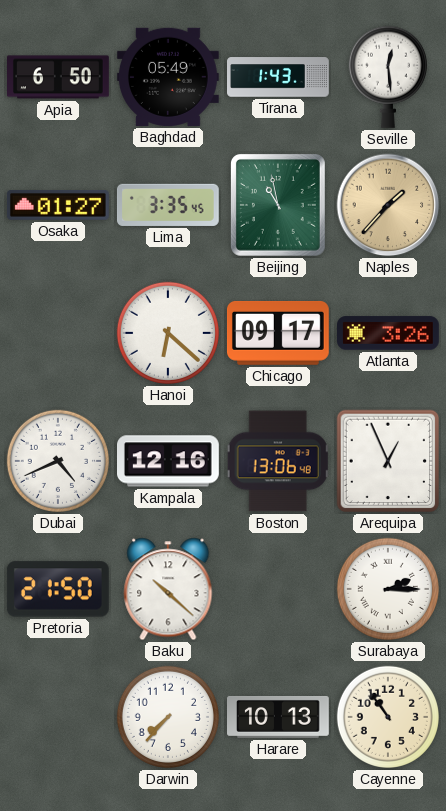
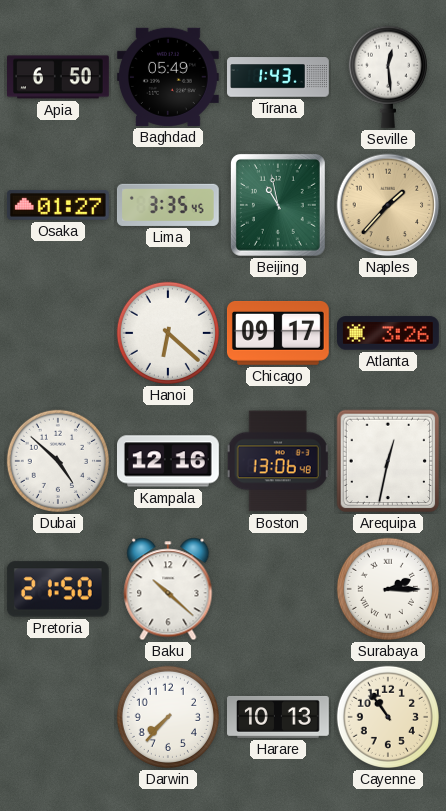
Dubai: 4:41 -> 4:52
Arequipa: 12:56 -> 12:32
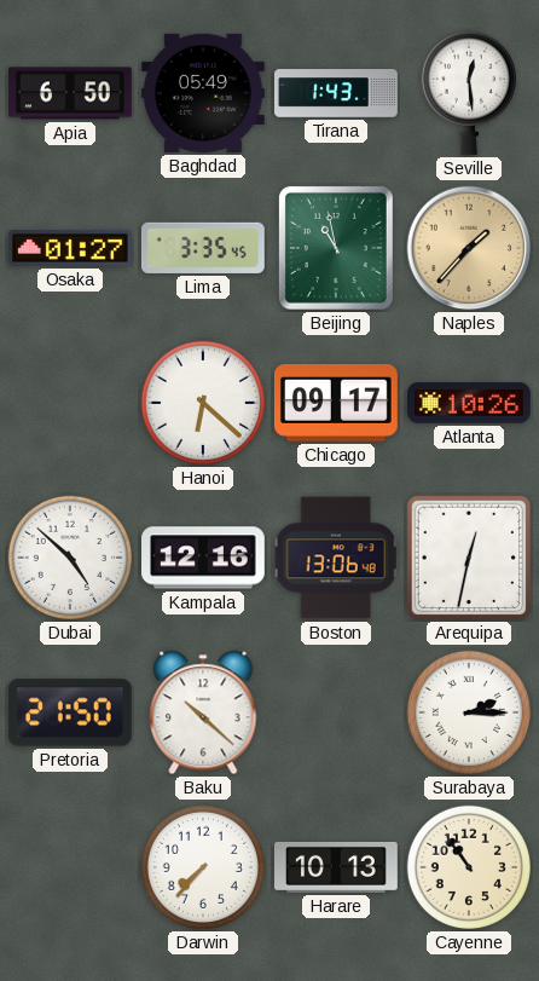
Atlanta: 3:26 -> 10:26
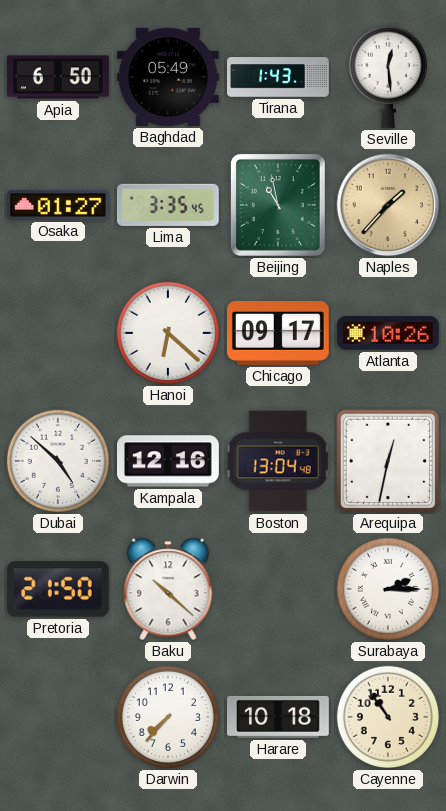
Boston: 13:06 -> 13:04
Harare: 10:13 -> 10:18
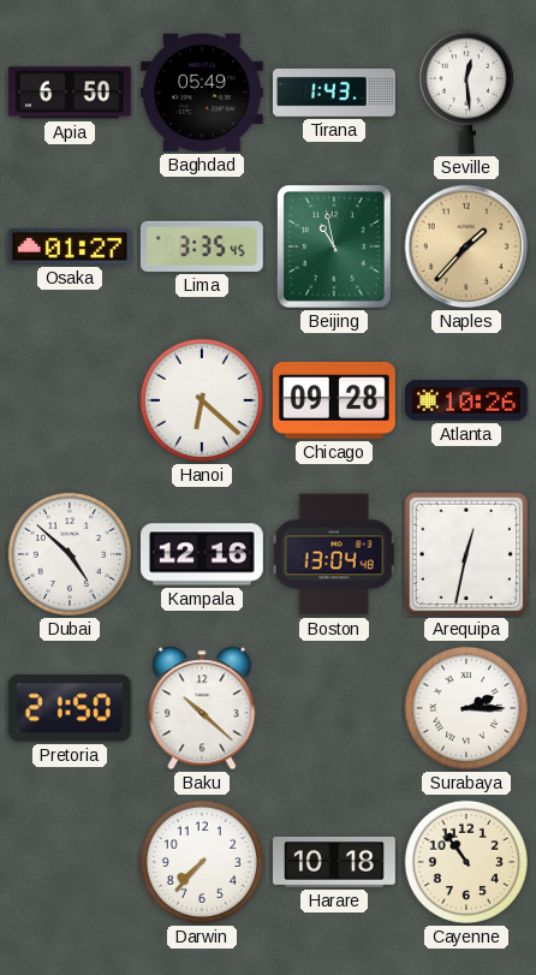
Chicago: 09:17 -> 09:28
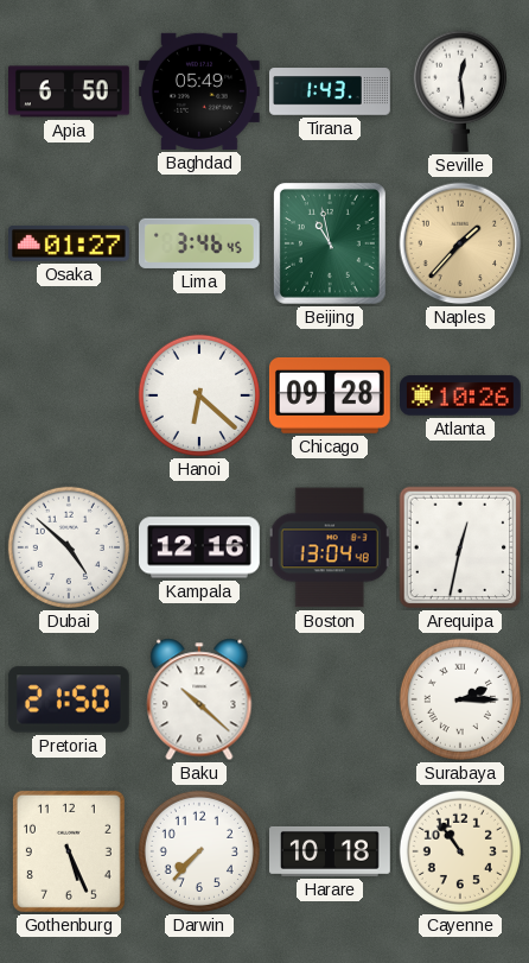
Lima: 3:35 -> 3:46
Gothenburg: none -> 5:26
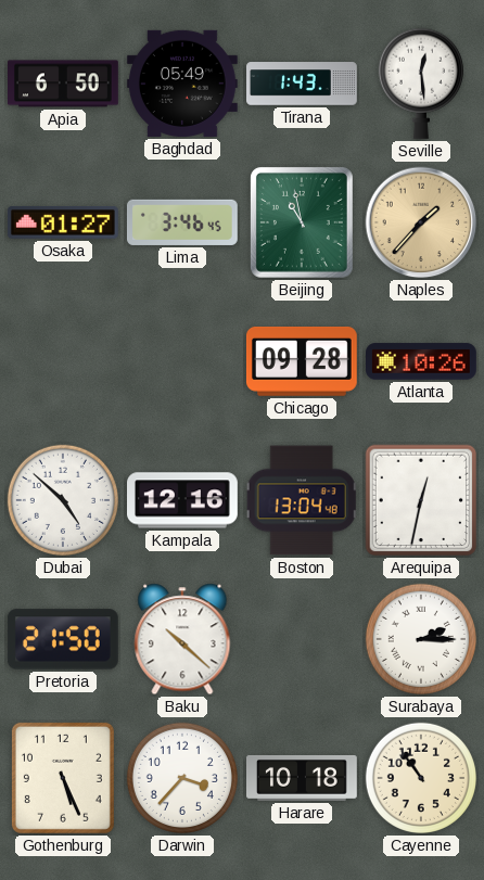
Hanoi: 6:22 -> none
Darwin: 7:37 -> 3:37
